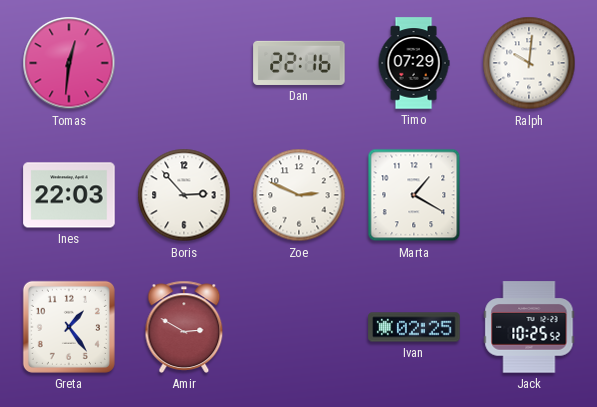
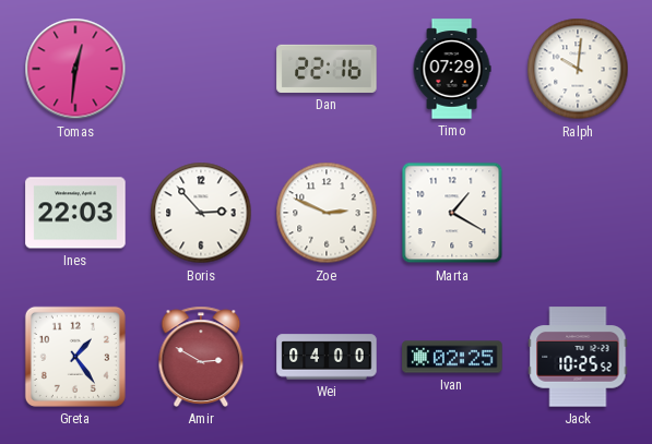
Wei: none -> 04:00
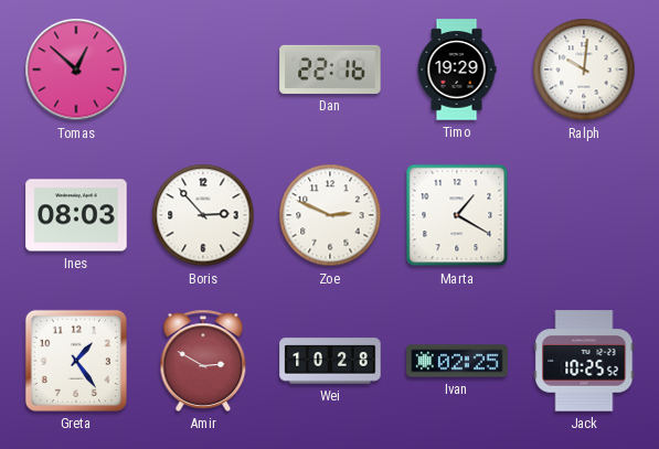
Tomas: 12:31 -> 12:52
Timo: 07:29 -> 19:29
Ines: 22:03 -> 08:03
Wei: 04:00 -> 10:28
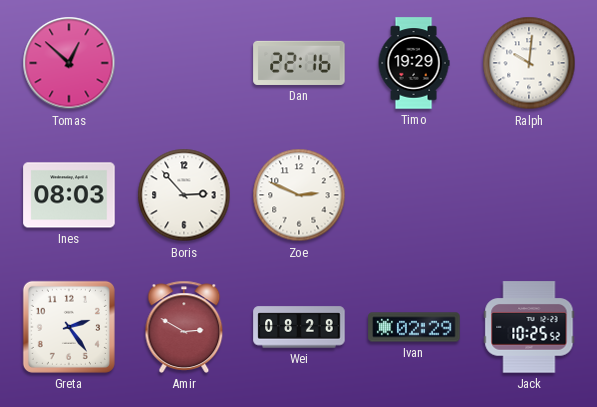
Marta: 1:20 -> none
Greta: 1:24 -> 2:24
Wei: 10:28 -> 08:28
Ivan: 02:25 -> 02:29
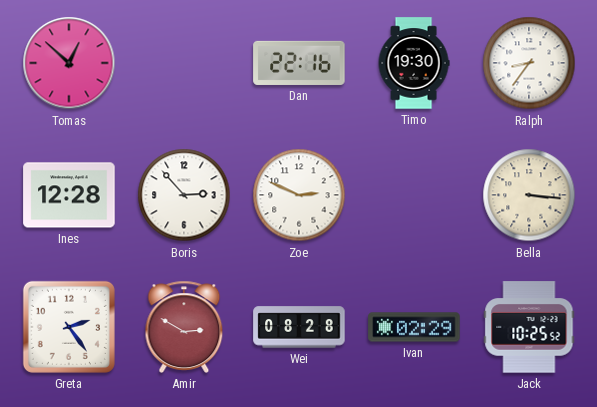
Timo: 19:29 -> 19:30
Ralph: 10:01 -> 8:36
Ines: 08:03 -> 12:28
Bella: none -> 3:16
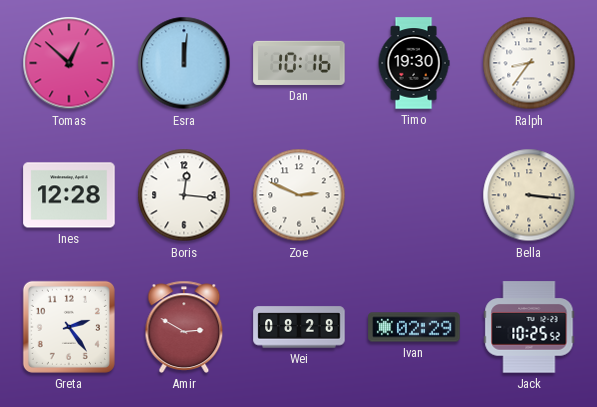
Esra: none -> 12:01
Dan: 22:16 -> 10:16
Boris: 2:53 -> 12:16
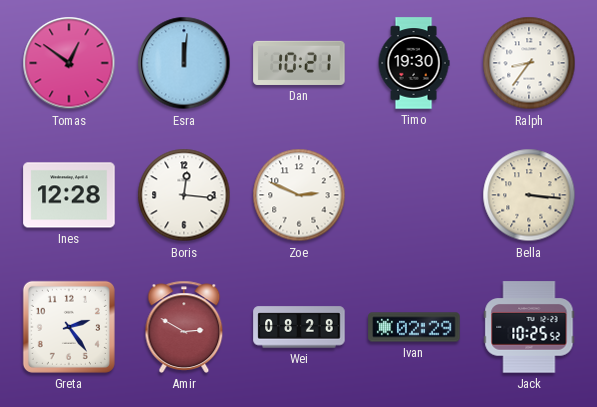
Tomas: 12:52 -> 12:51
Dan: 10:16 -> 10:21
